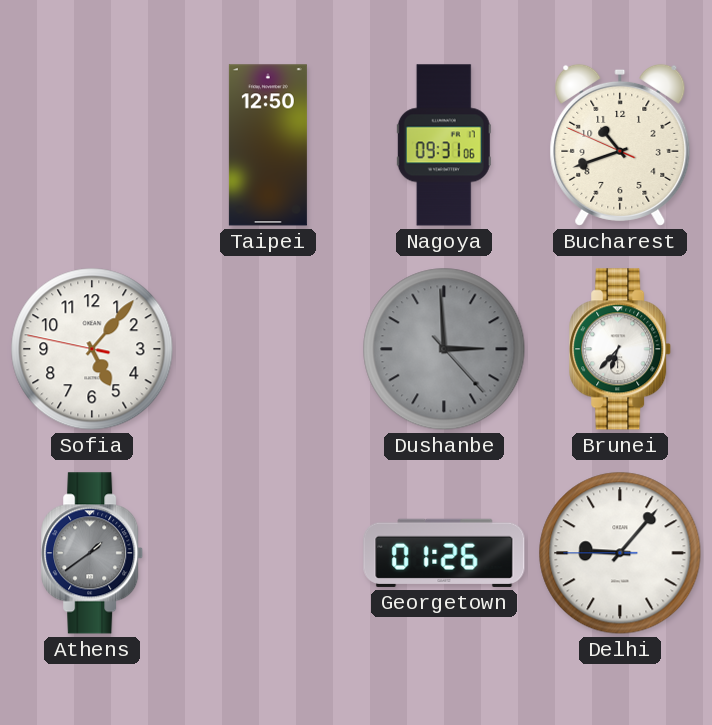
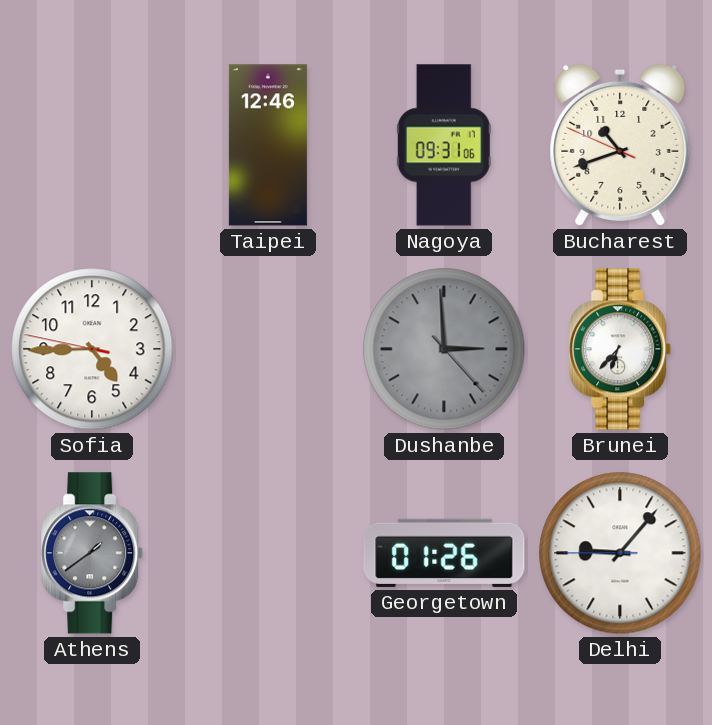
Taipei: 12:50 -> 12:46
Sofia: 5:06 -> 4:44
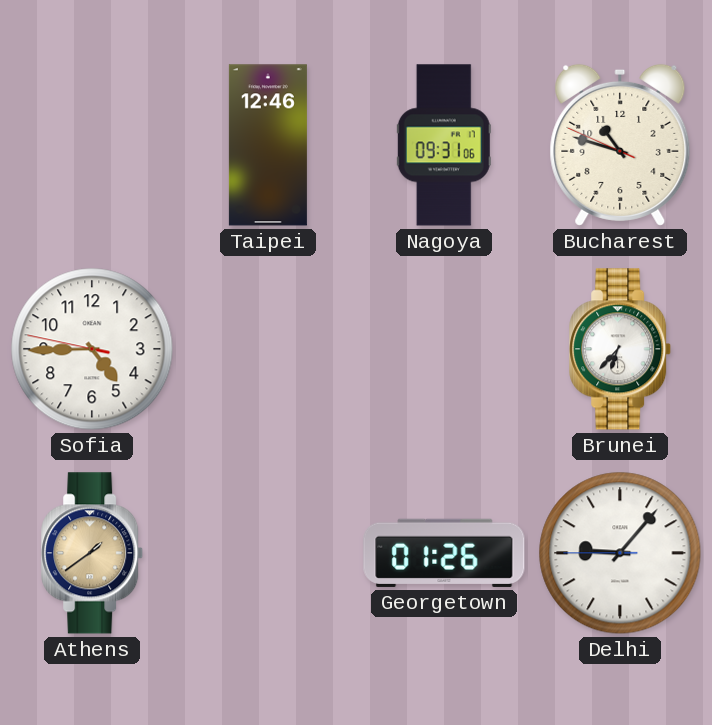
Bucharest: 10:41 -> 10:47
Dushanbe: 2:59 -> none
Athens dial: grey -> champagne
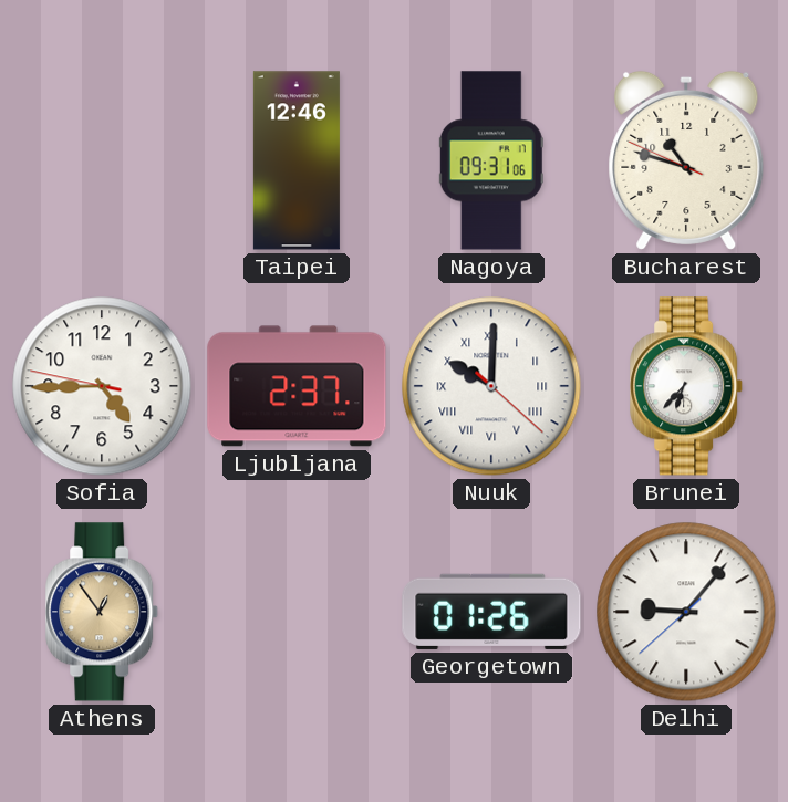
Ljubljana: none -> 2:37
Nuuk: none -> 10:00
Athens: 1:39 -> 12:54
Delhi: 9:06:45 -> 9:06:38
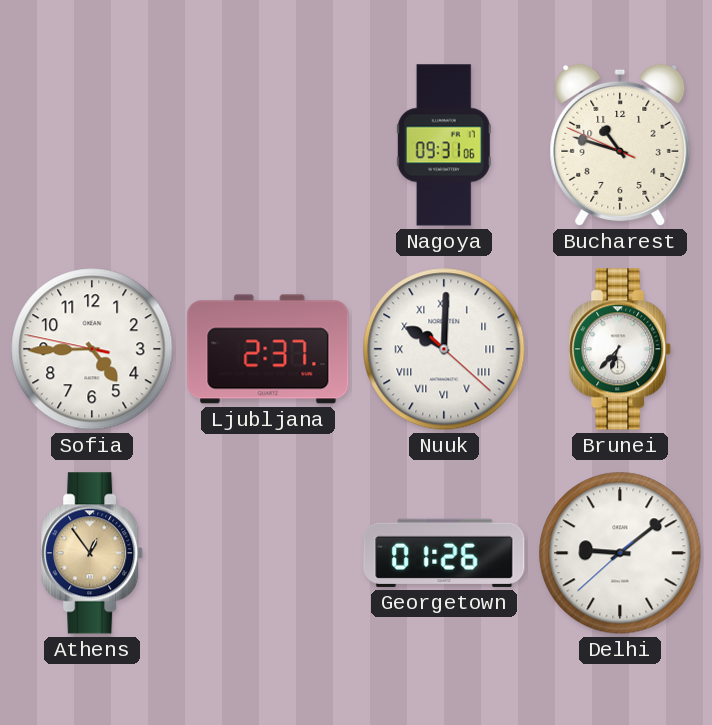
Taipei: 12:46 -> none
Delhi: 9:06 -> 9:08
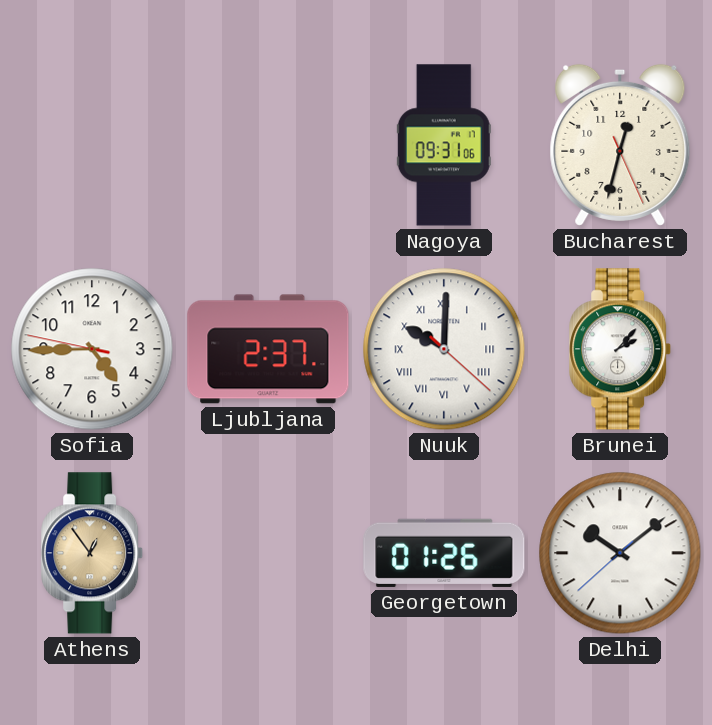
Bucharest: 10:47 -> 12:32
Brunei: 6:37 -> 2:07
Delhi: 9:08 -> 10:08
